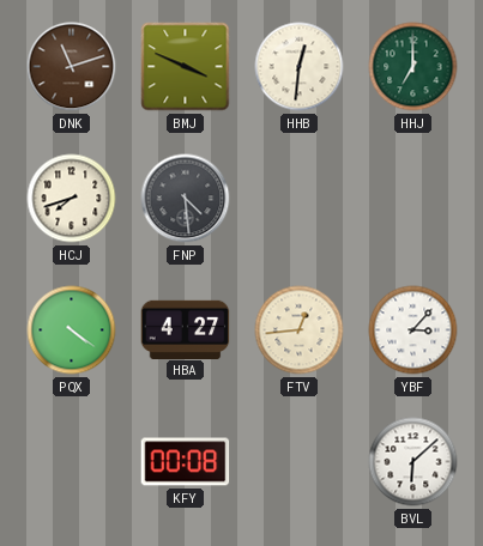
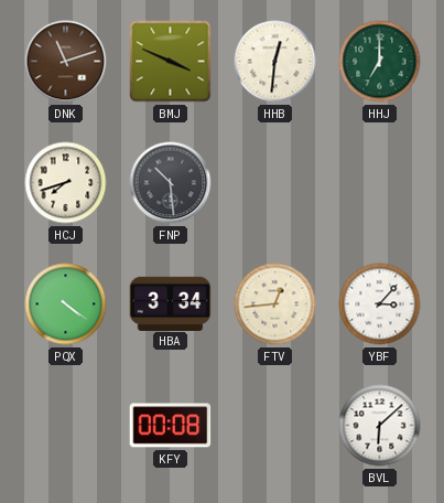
FNP: 4:29 -> 10:29
HBA: 4:27 -> 3:34
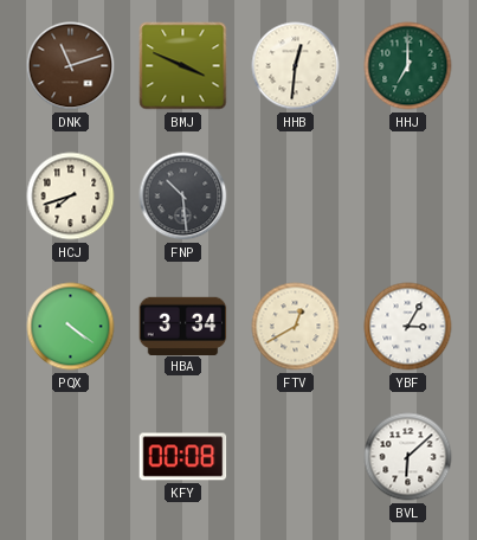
FTV: 12:44 -> 12:40
YBF: 3:07 -> 3:05
